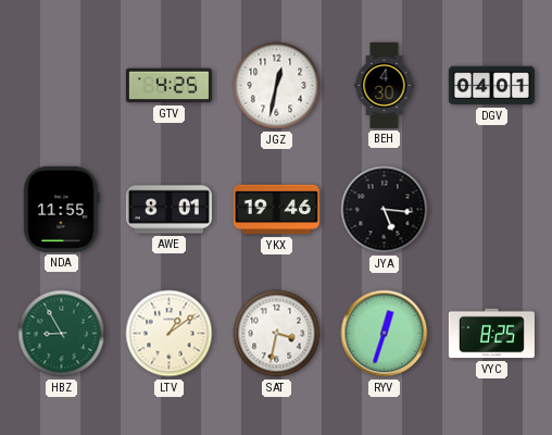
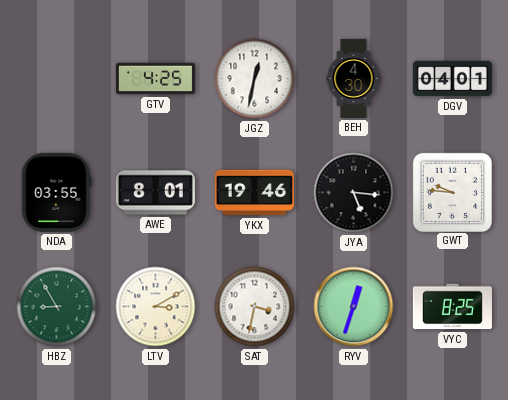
NDA: 11:55 -> 03:55
GWT: none -> 9:46
LTV: 1:09 -> 3:10
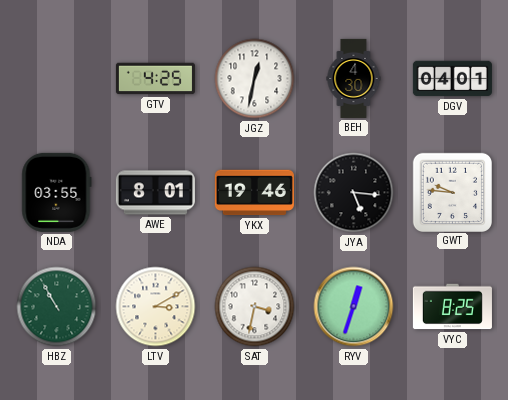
HBZ: 8:55 -> 10:55
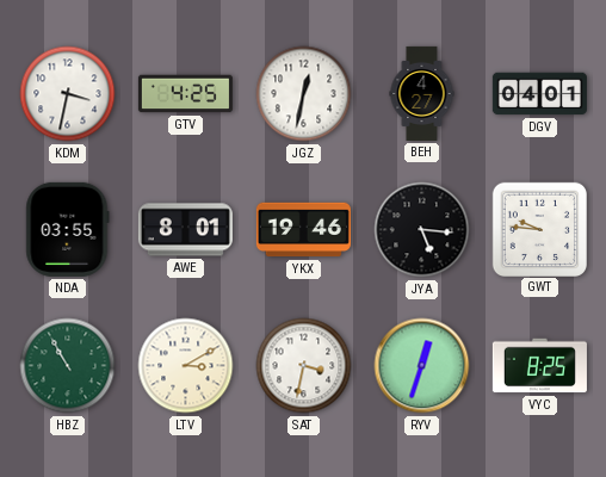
KDM: none -> 3:32
BEH: 4:30 -> 4:27
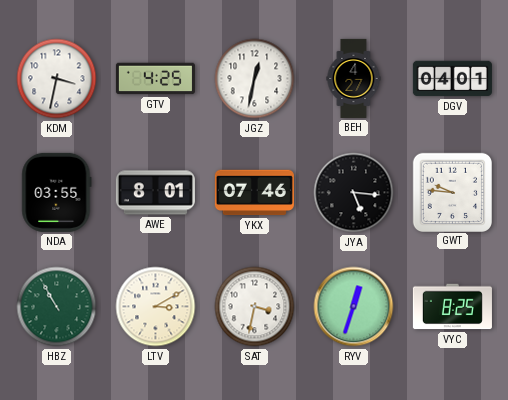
YKX: 19:46 -> 07:46
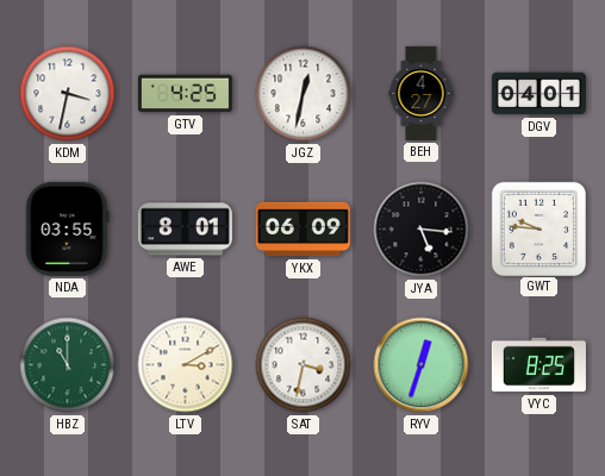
YKX: 07:46 -> 06:09
HBZ: 10:55 -> 11:00
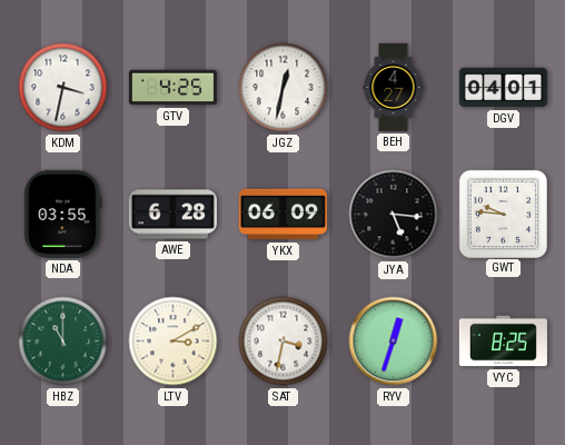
AWE: 8:01 -> 6:28
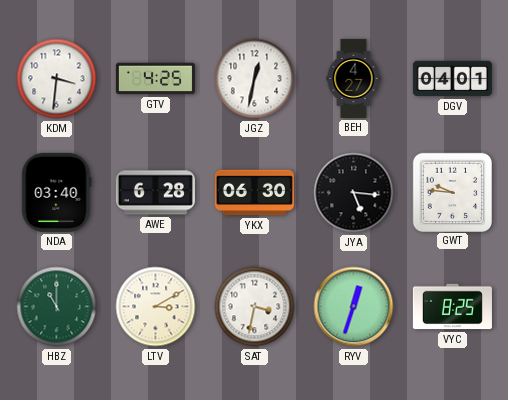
KDM: 3:32 -> 3:31
NDA: 03:55 -> 03:40
YKX: 06:09 -> 06:30
